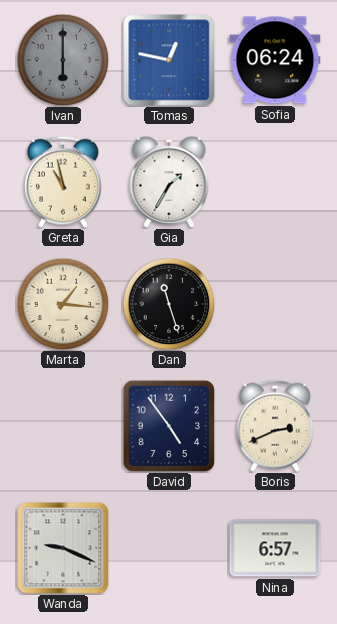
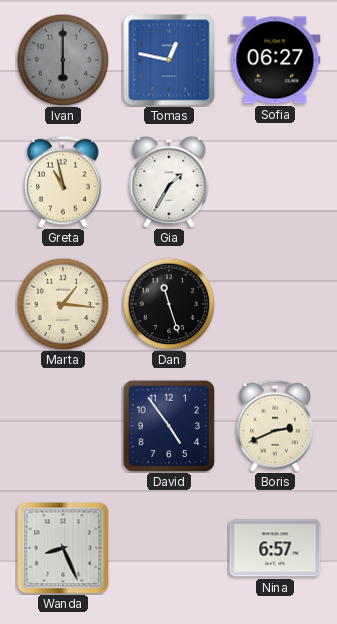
Sofia: 06:24 -> 06:27
Wanda: 9:19 -> 8:26
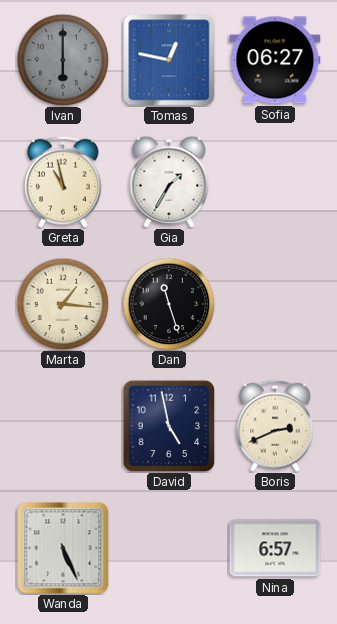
David: 4:54 -> 4:58
Wanda: 8:26 -> 5:26
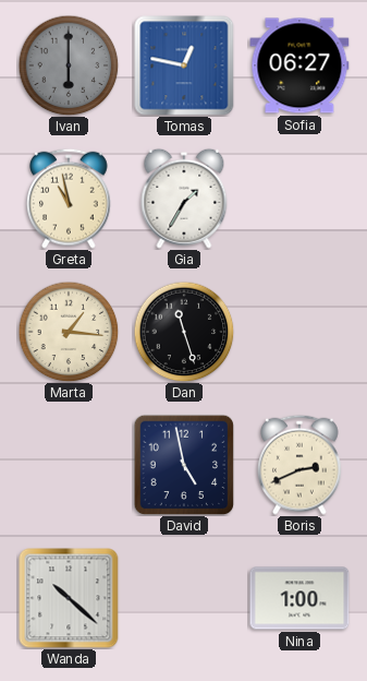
Wanda: 5:26 -> 10:22
Nina: 6:57 -> 1:00
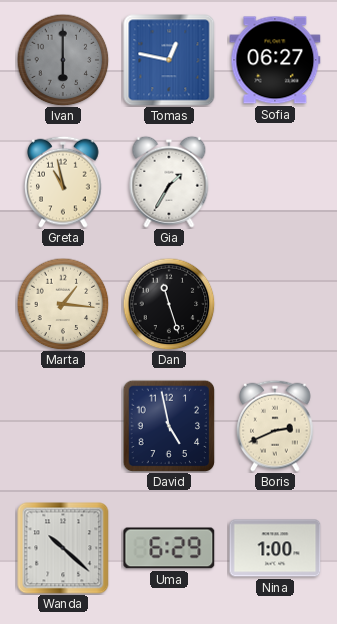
Uma: none -> 6:29
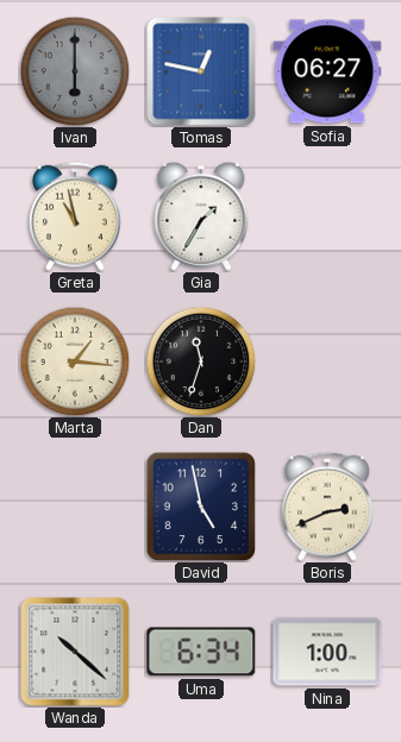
Dan: 11:27 -> 11:33
Uma: 6:29 -> 6:34
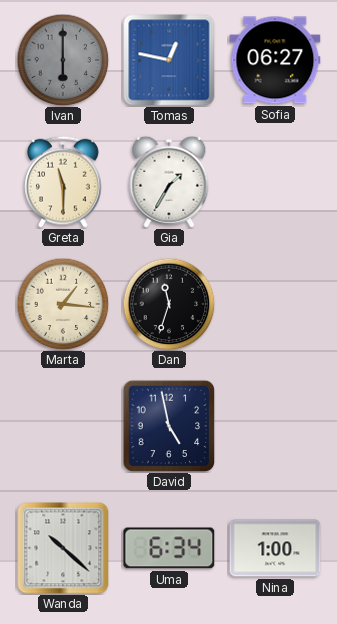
Greta: 10:58 -> 11:30
Boris: 2:41 -> none
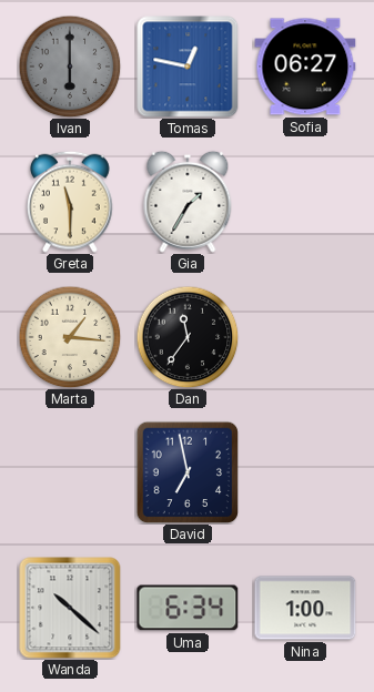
Dan: 11:33 -> 11:36
David: 4:58 -> 6:58
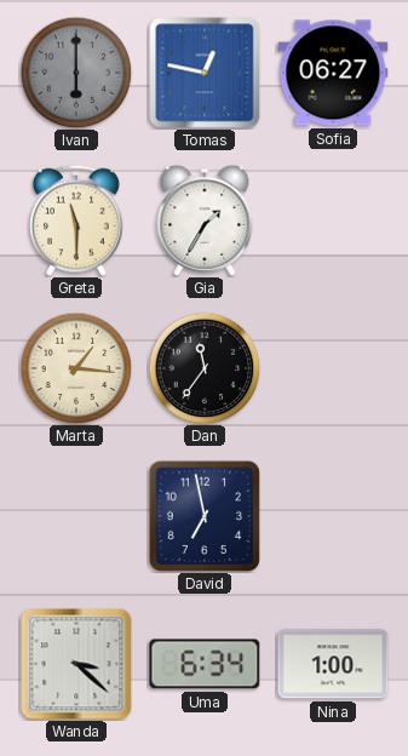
Wanda: 10:22 -> 3:22
